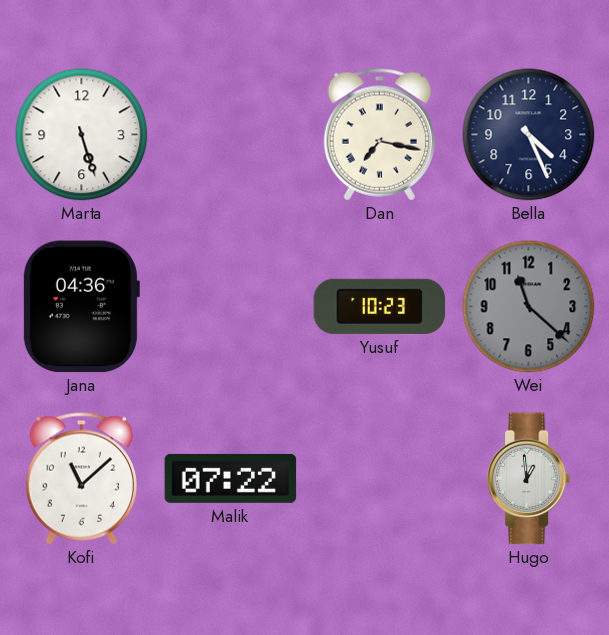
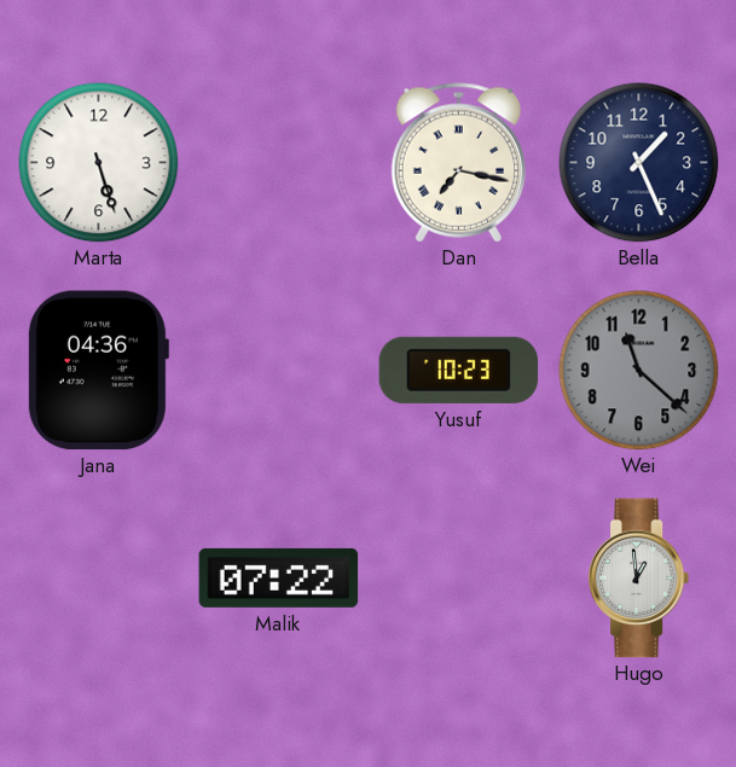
Bella: 4:26 -> 1:26
Kofi: 11:08 -> none
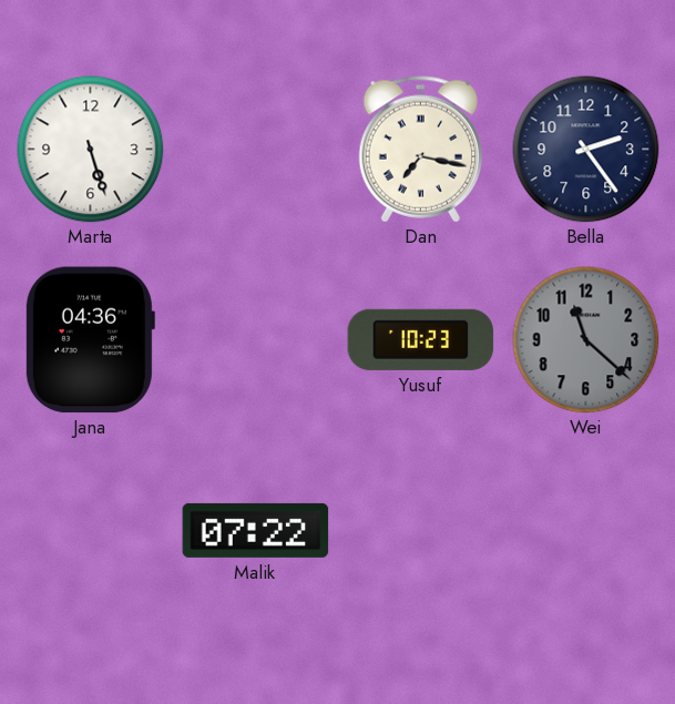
Bella: 1:26 -> 2:24
Hugo: 12:59 -> none
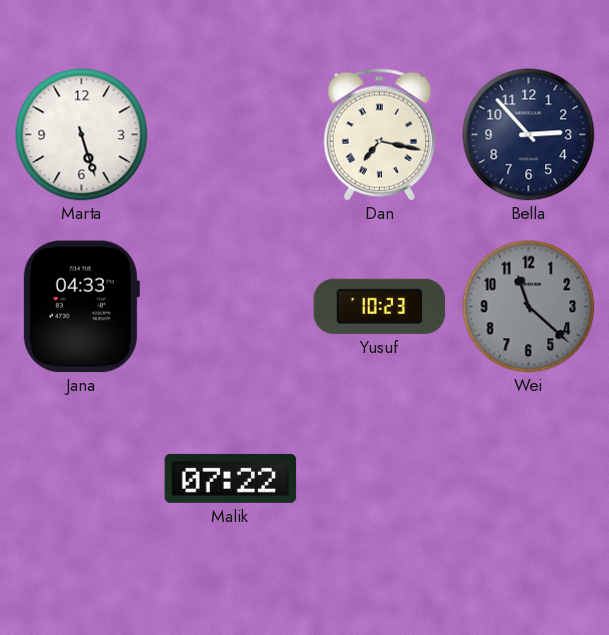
Bella: 2:24 -> 2:53
Jana: 04:36 -> 04:33
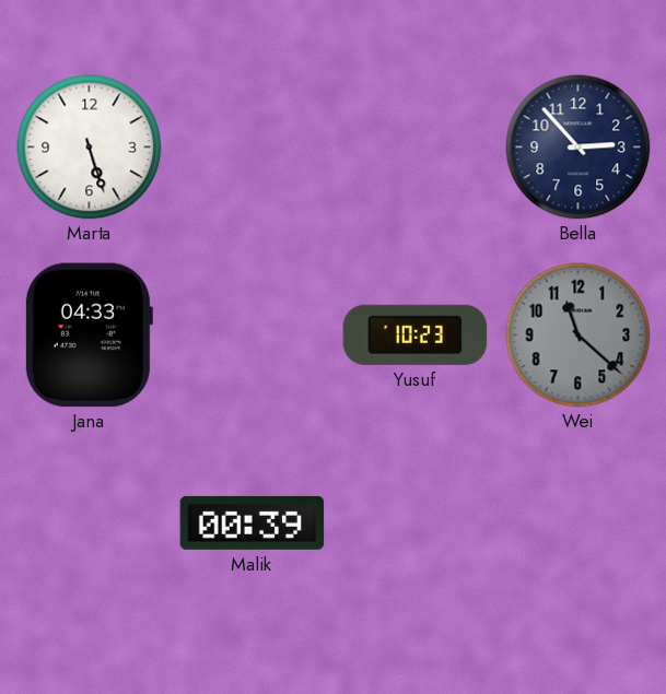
Dan: 7:17 -> none
Malik: 07:22 -> 00:39
